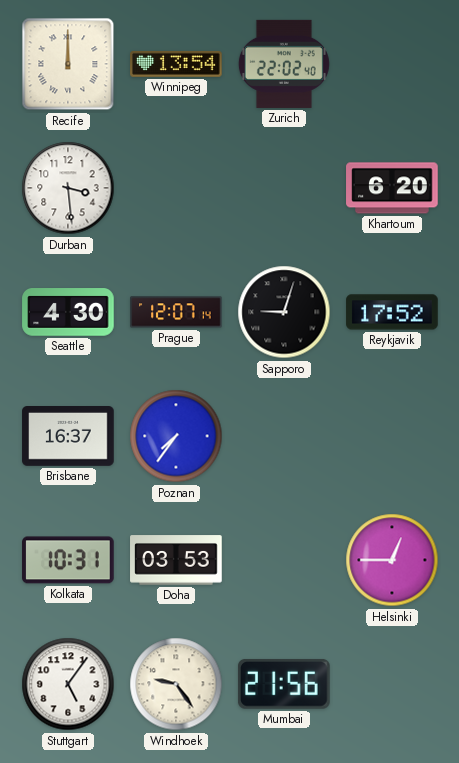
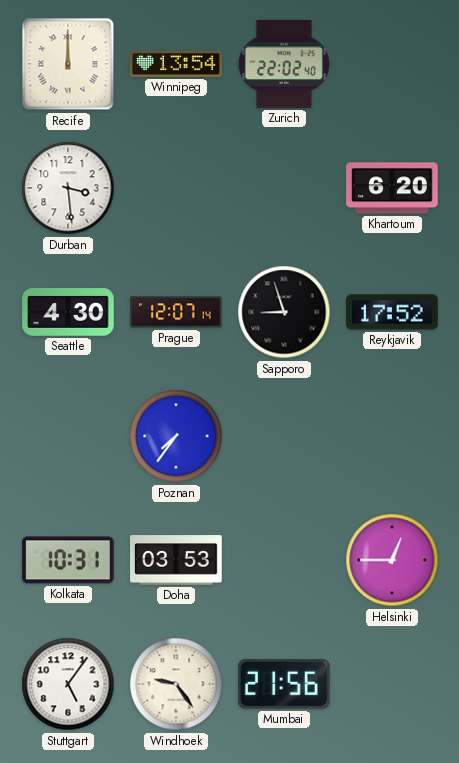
Sapporo: 9:03 -> 8:57
Brisbane: 16:37 -> none
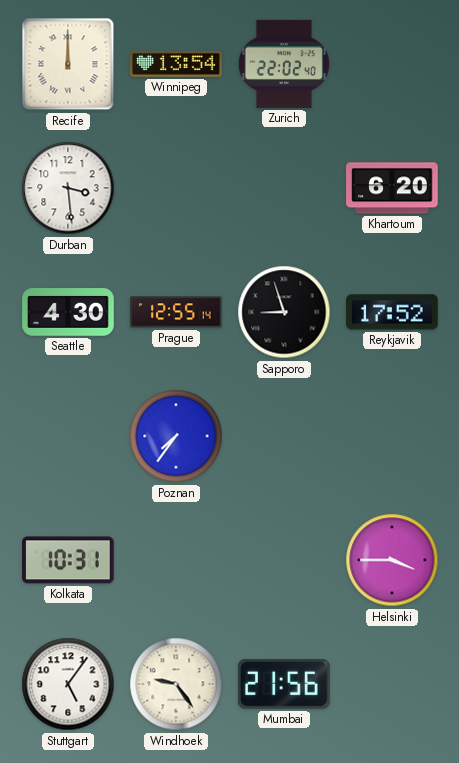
Prague: 12:07 -> 12:55
Doha: 03:53 -> none
Helsinki: 12:45 -> 3:45
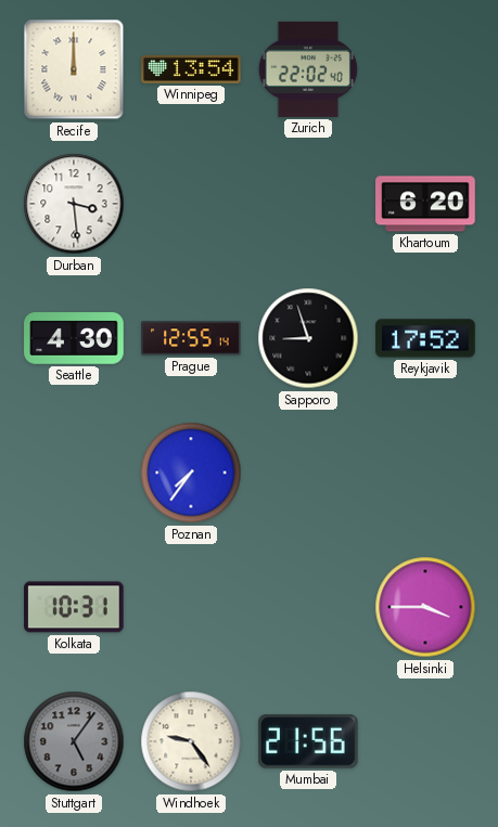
Stuttgart dial: white -> grey
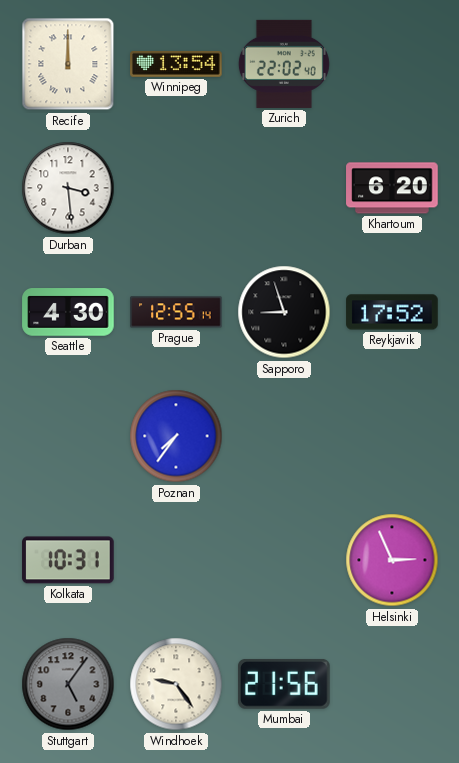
Helsinki: 3:45 -> 2:56
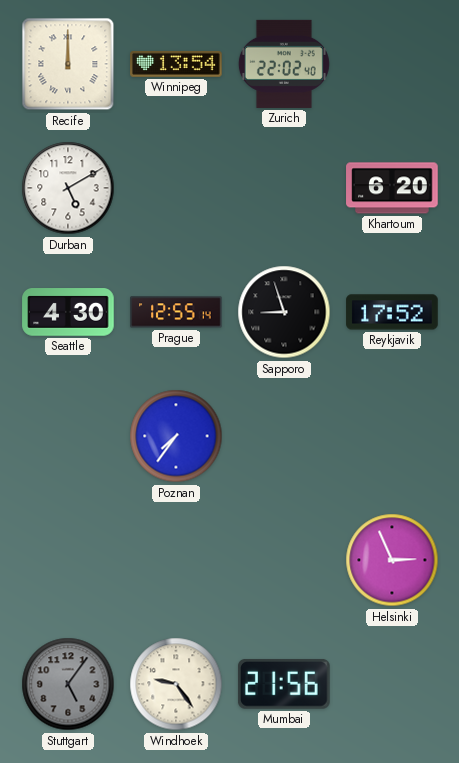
Durban: 3:29 -> 5:10
Kolkata: 10:31 -> none
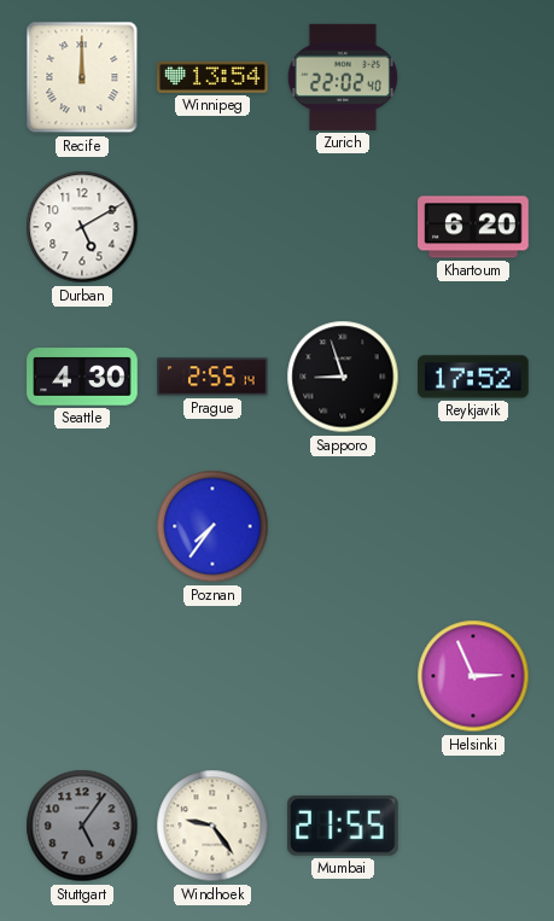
Prague: 12:55 -> 2:55
Mumbai: 21:56 -> 21:55
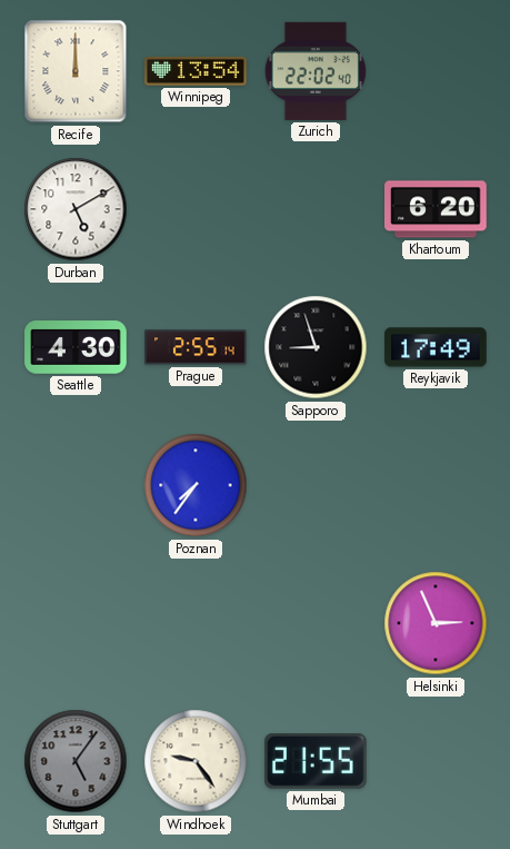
Reykjavik: 17:52 -> 17:49
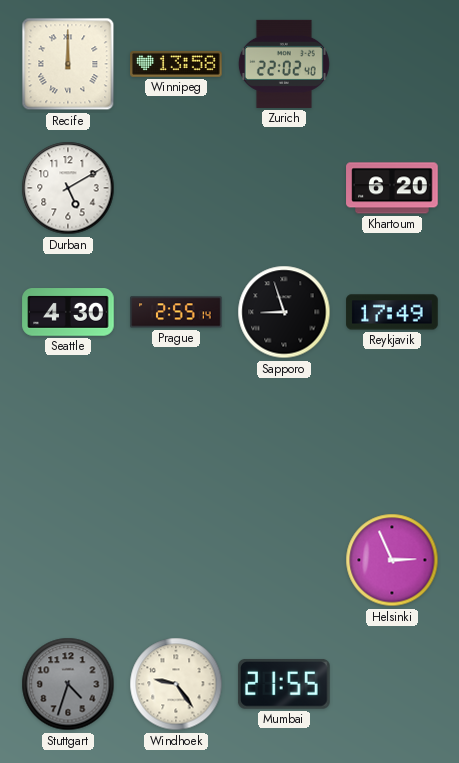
Winnipeg: 13:54 -> 13:58
Poznan: 7:36 -> none
Stuttgart: 5:06 -> 4:33
